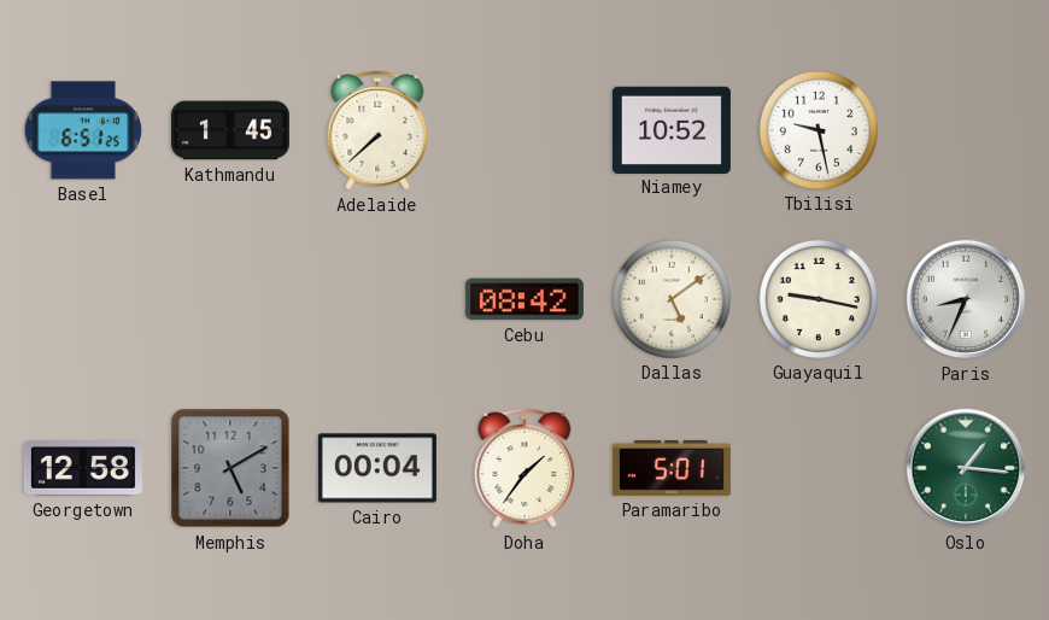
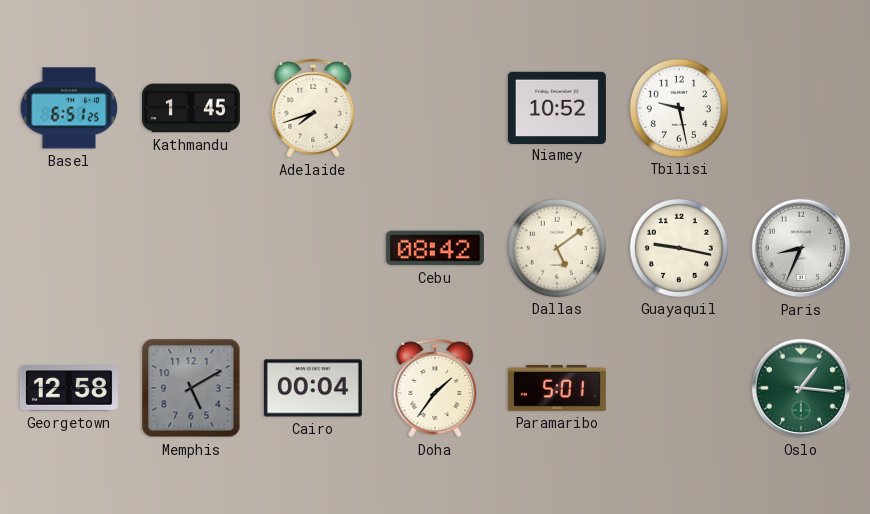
Adelaide: 7:38 -> 7:42
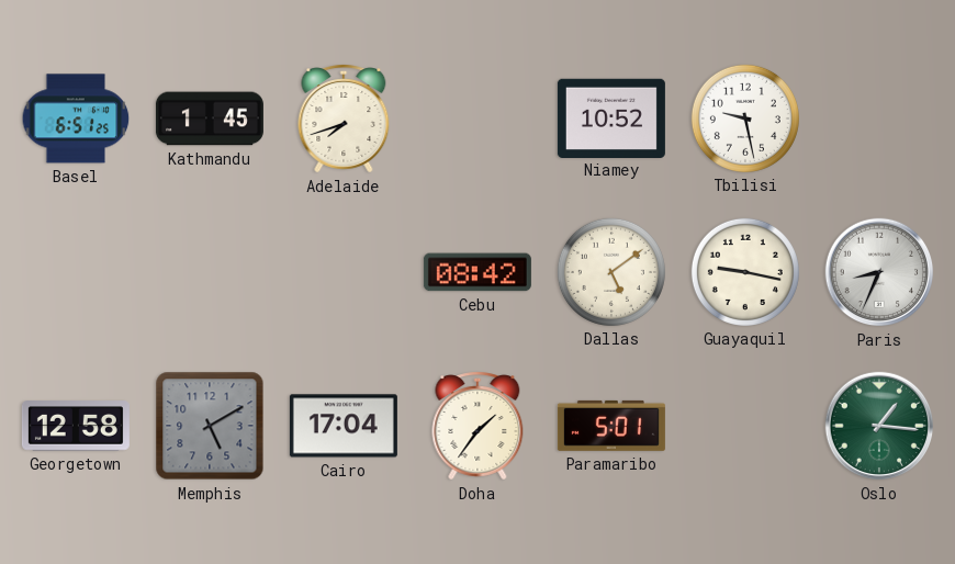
Cairo: 00:04 -> 17:04
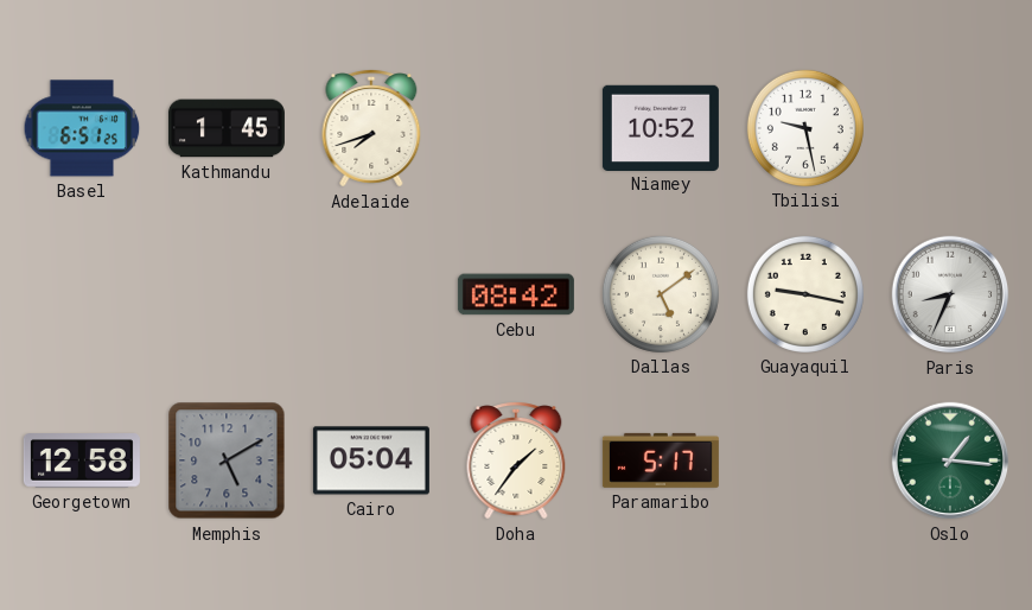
Cairo: 17:04 -> 05:04
Paramaribo: 5:01 -> 5:17
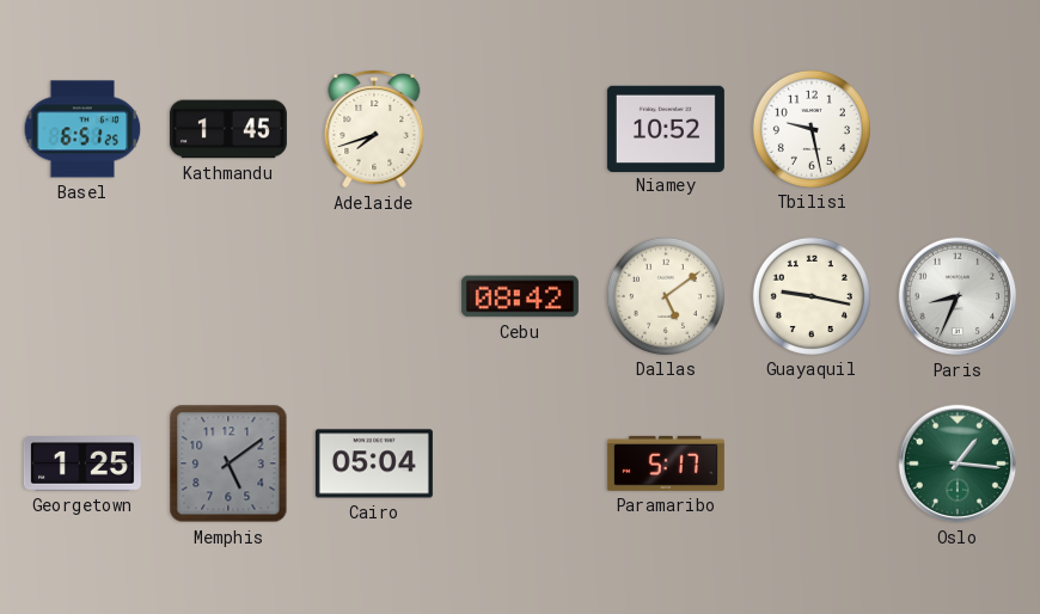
Georgetown: 12:58 -> 1:25
Memphis: 5:10 -> 5:09
Doha: 1:36 -> none
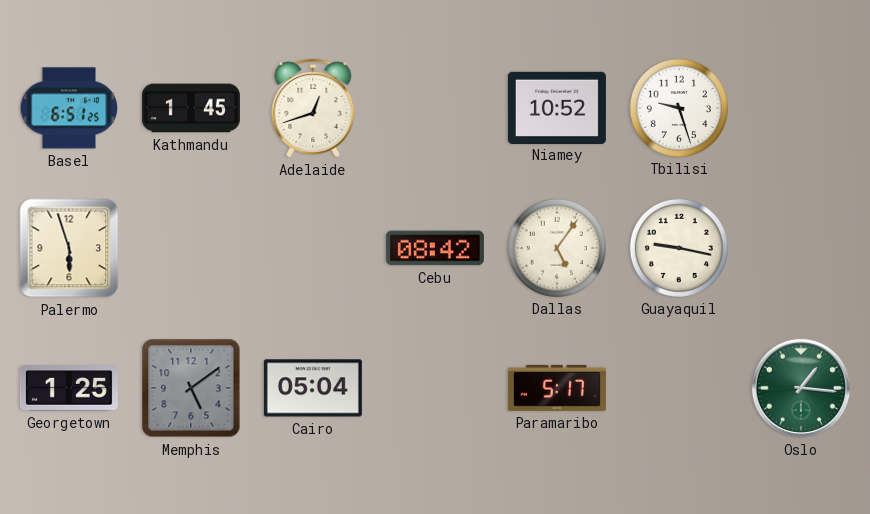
Adelaide: 7:42 -> 12:42
Tbilisi: 9:28 -> 9:27
Palermo: none -> 5:57
Dallas: 5:09 -> 5:06
Paris: 8:34 -> none
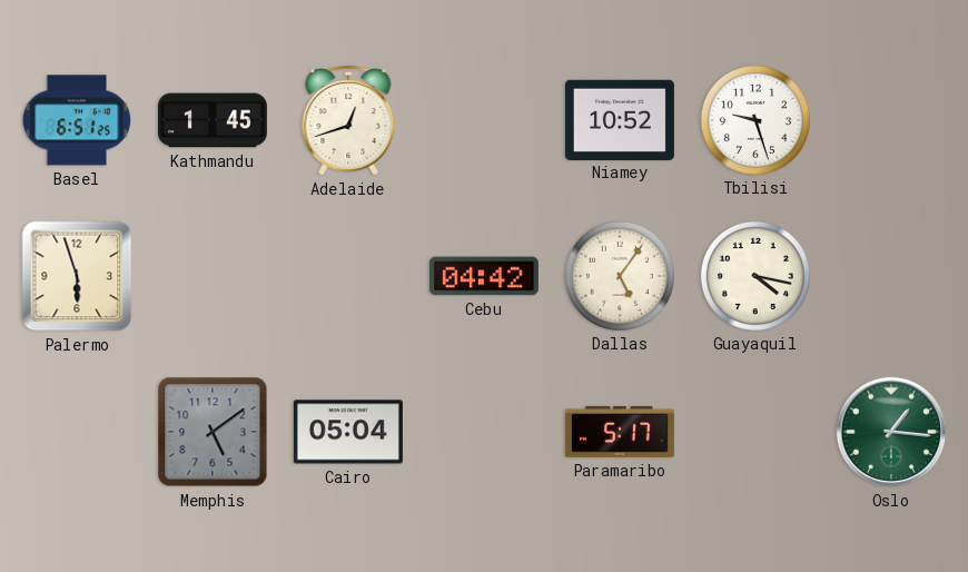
Cebu: 08:42 -> 04:42
Guayaquil: 9:17 -> 4:17
Georgetown: 1:25 -> none
